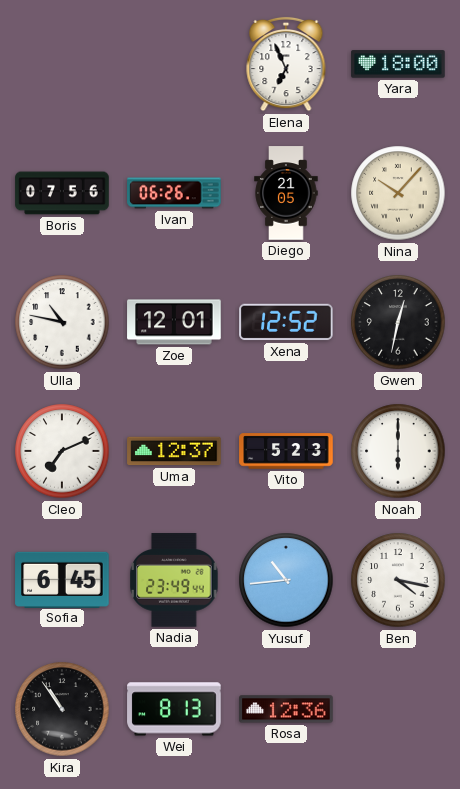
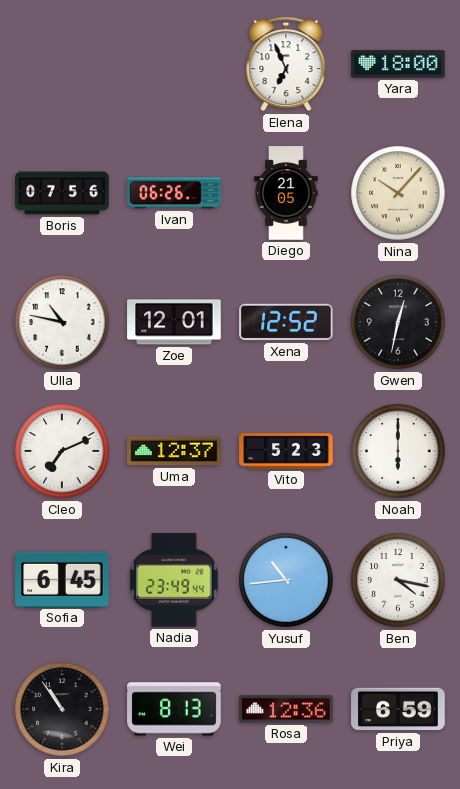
Priya: none -> 6:59
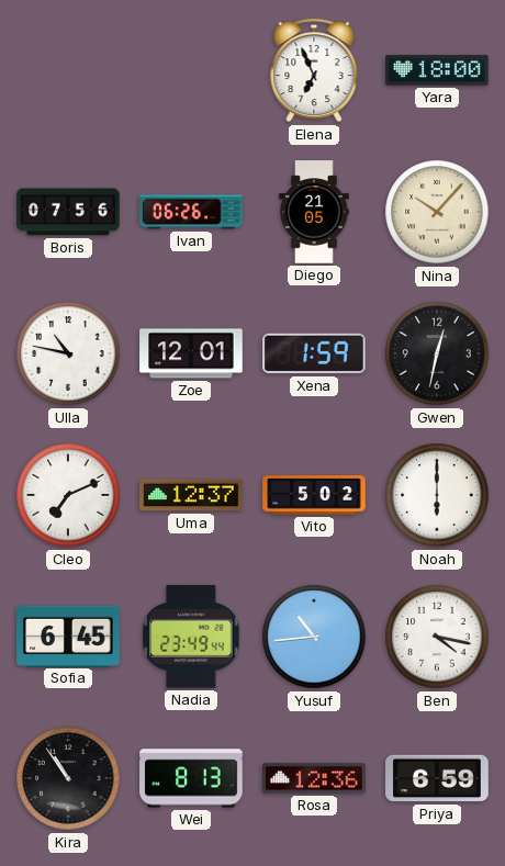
Xena: 12:52 -> 1:59
Vito: 5:23 -> 5:02
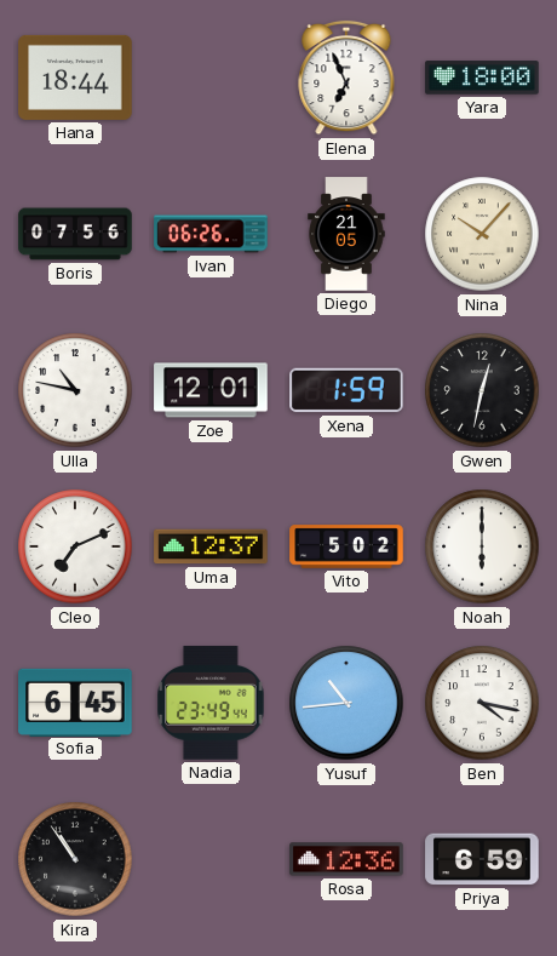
Hana: none -> 18:44
Wei: 8:13 -> none
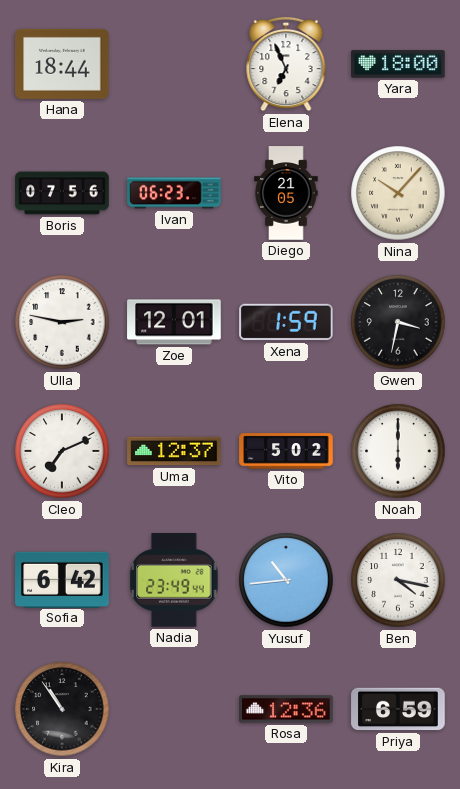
Ivan: 06:26 -> 06:23
Ulla: 10:47 -> 2:47
Gwen: 12:32 -> 3:32
Sofia: 6:45 -> 6:42
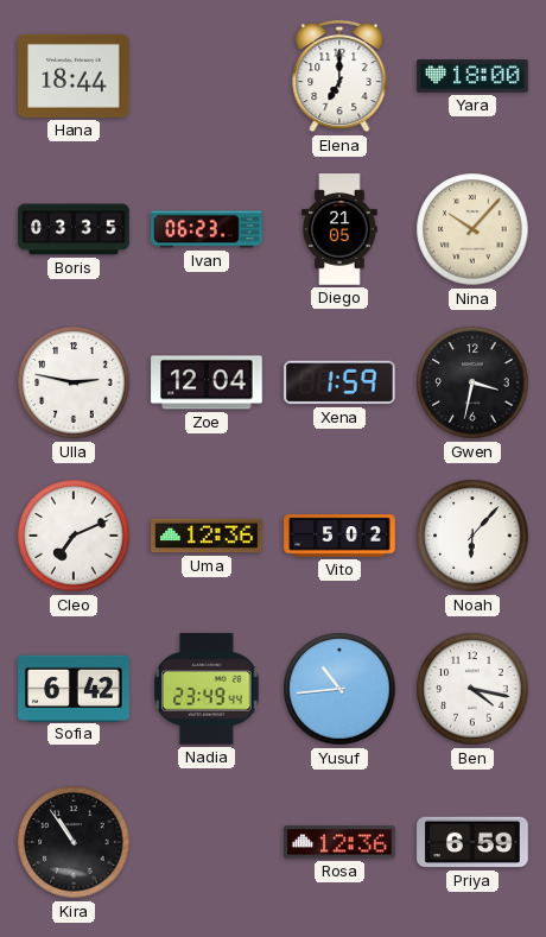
Elena: 6:56 -> 7:00
Boris: 07:56 -> 03:35
Zoe: 12:01 -> 12:04
Uma: 12:37 -> 12:36
Noah: 6:00 -> 6:07
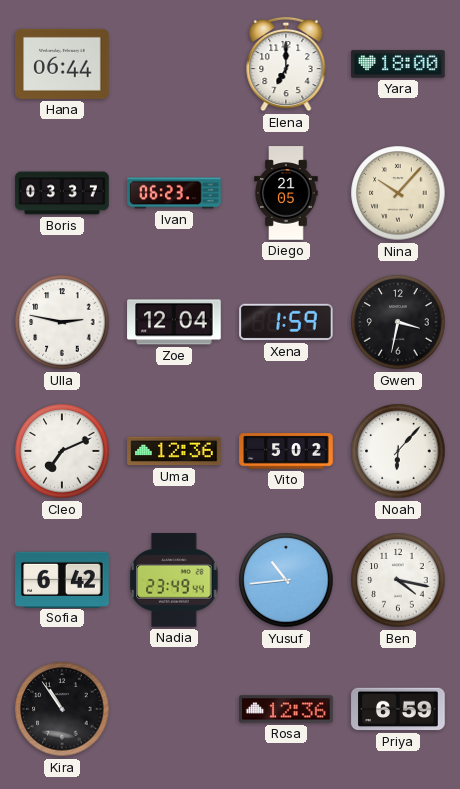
Hana: 18:44 -> 06:44
Boris: 03:35 -> 03:37
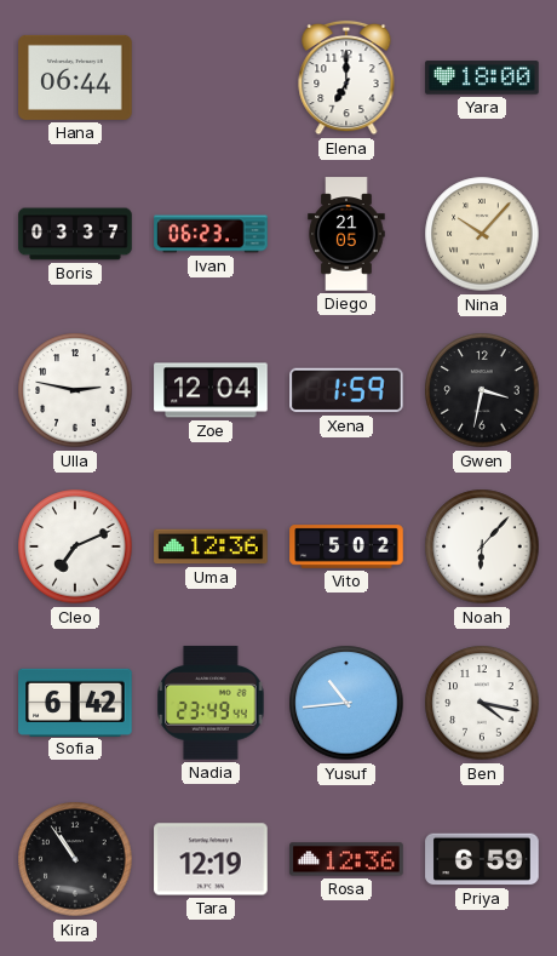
Tara: none -> 12:19
